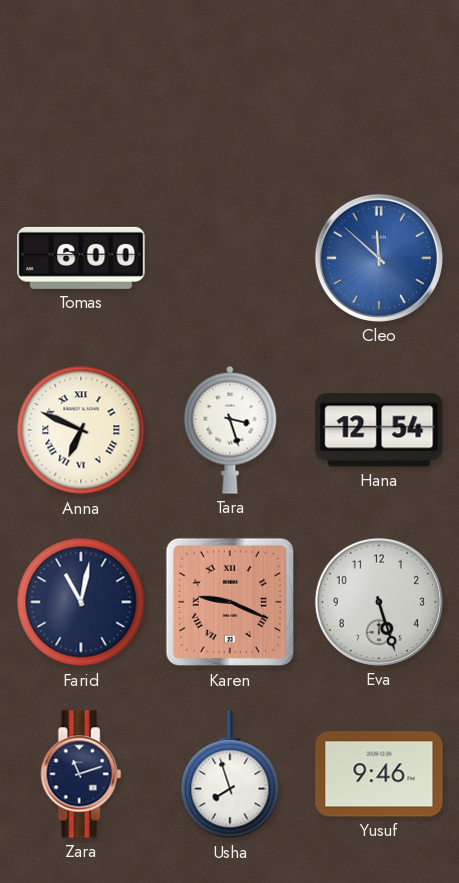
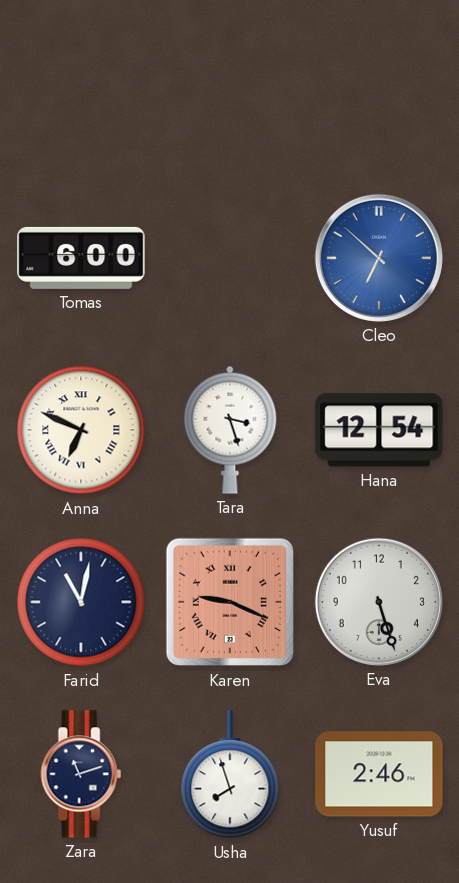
Cleo: 11:52 -> 6:52
Yusuf: 9:46 -> 2:46
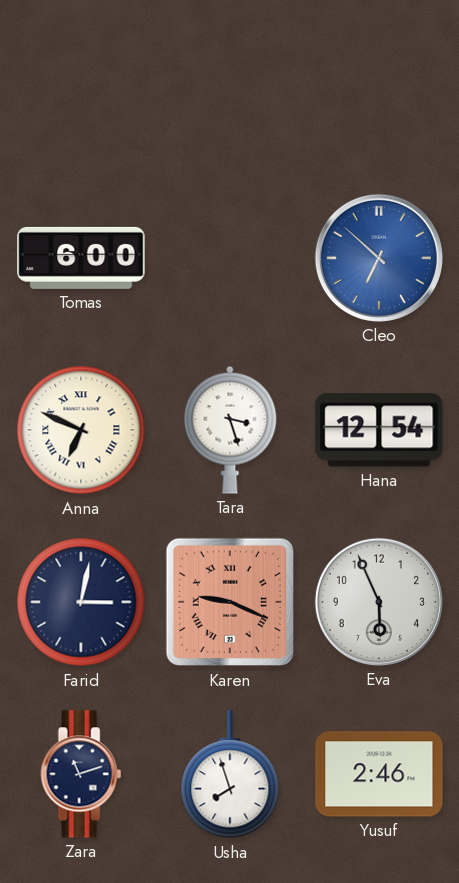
Farid: 11:02 -> 3:02
Eva: 5:27 -> 5:56
